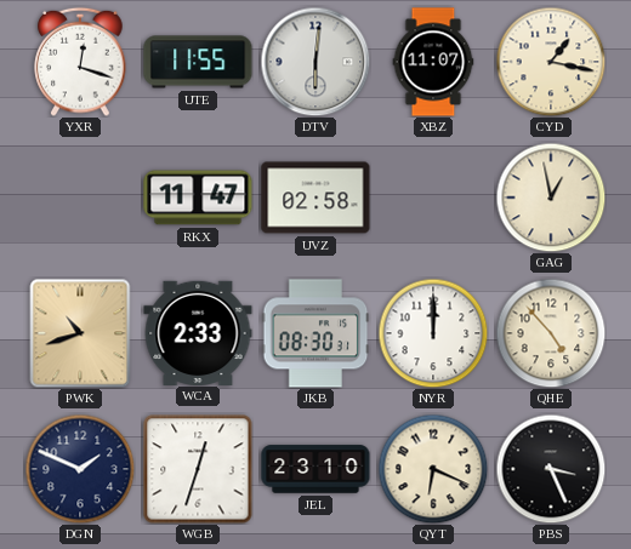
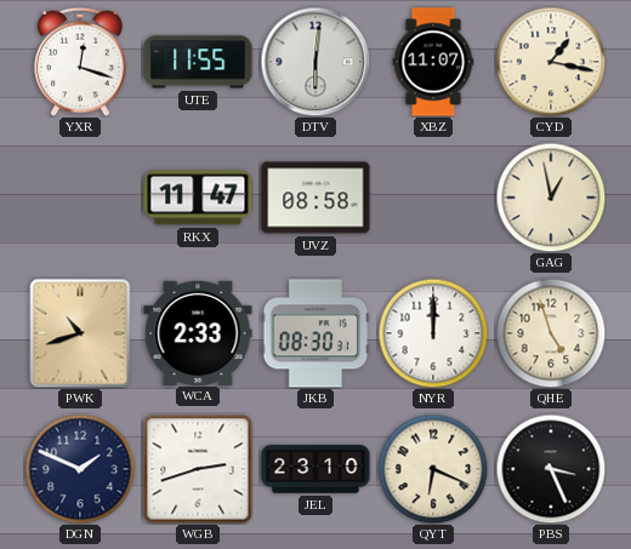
UVZ: 02:58 -> 08:58
QHE: 4:53 -> 4:57
WGB: 12:33 -> 2:42
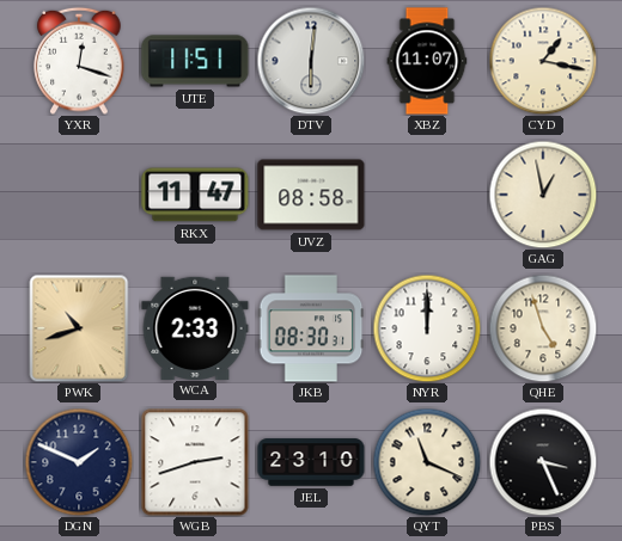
UTE: 11:55 -> 11:51
QYT: 6:19 -> 11:19
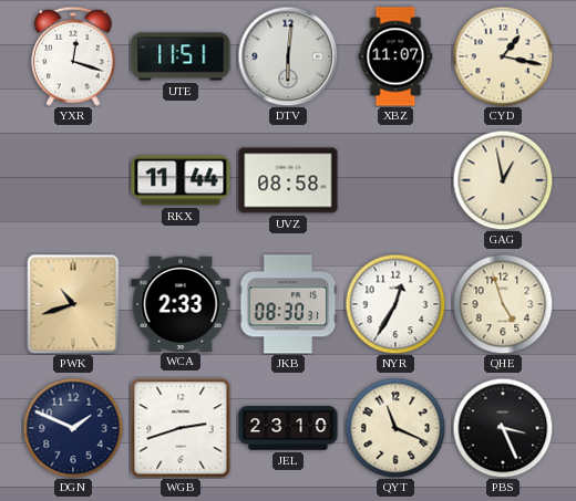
RKX: 11:47 -> 11:44
NYR: 12:00 -> 12:35
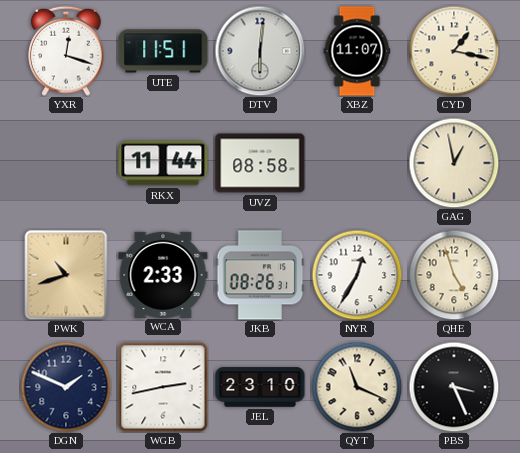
JKB: 08:30 -> 08:26
WGB: 2:42 -> 2:43
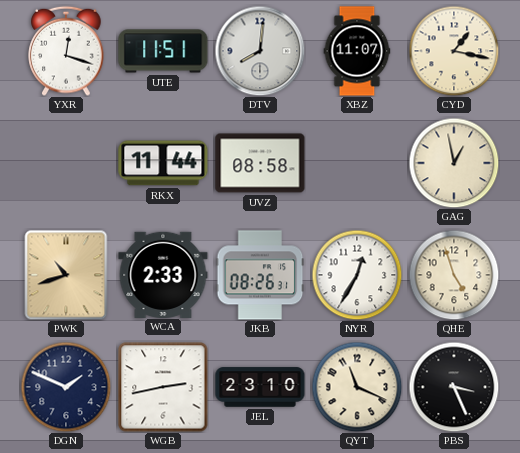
DTV: 6:01 -> 8:01
